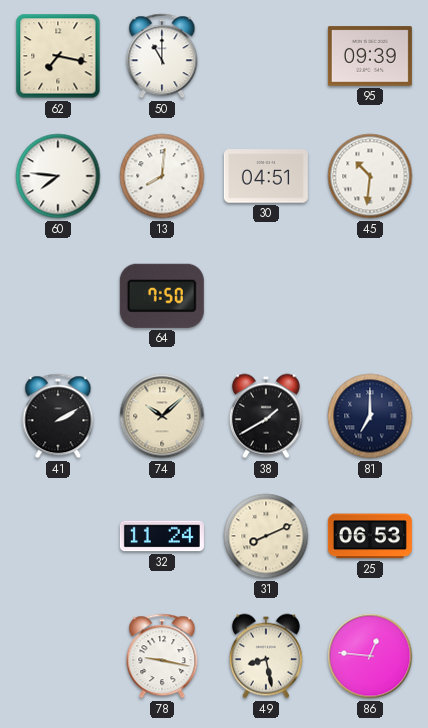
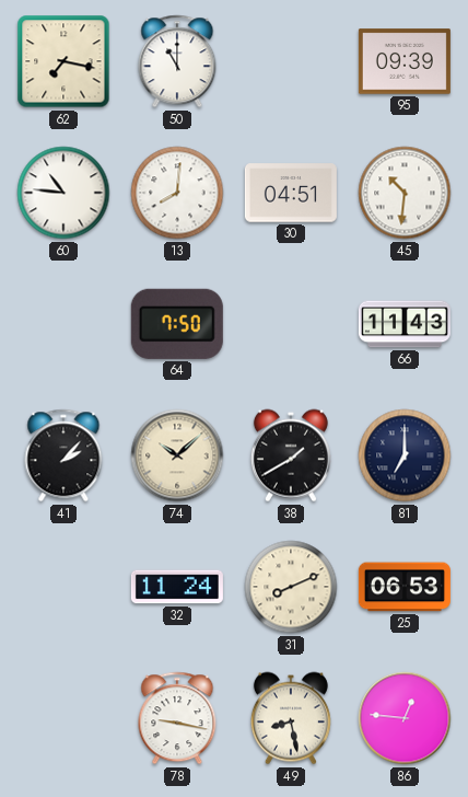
60: 7:46 -> 10:46
66: none -> 11:43
41: 2:10 -> 2:07
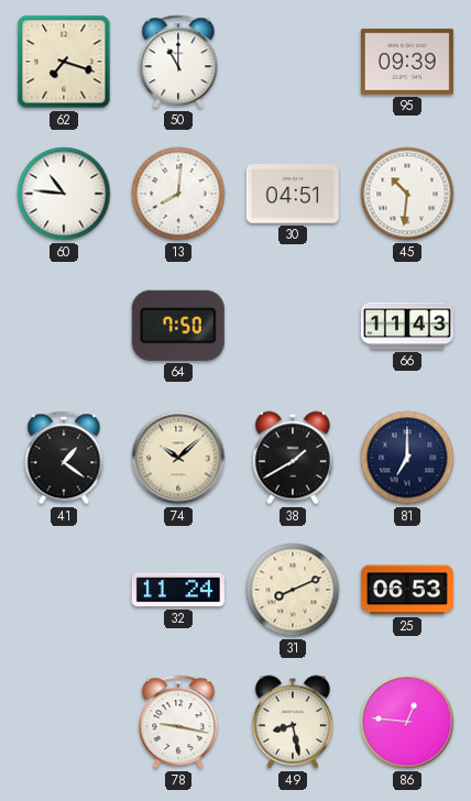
62: 7:17 -> 7:18
41: 2:07 -> 1:21
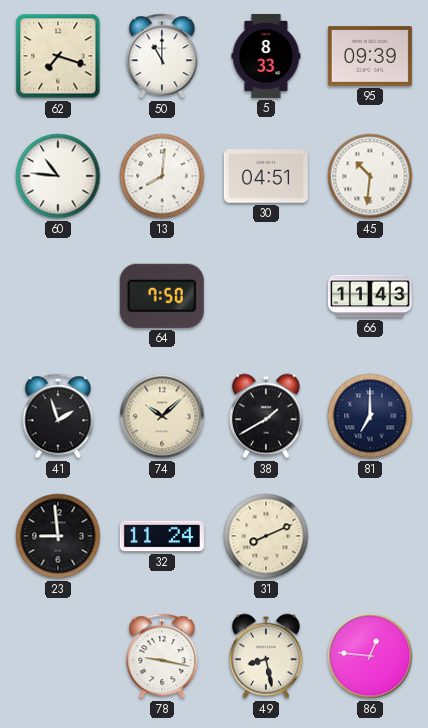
5: none -> 8:33
41: 1:21 -> 1:57
23: none -> 8:59
25: 06:53 -> none
